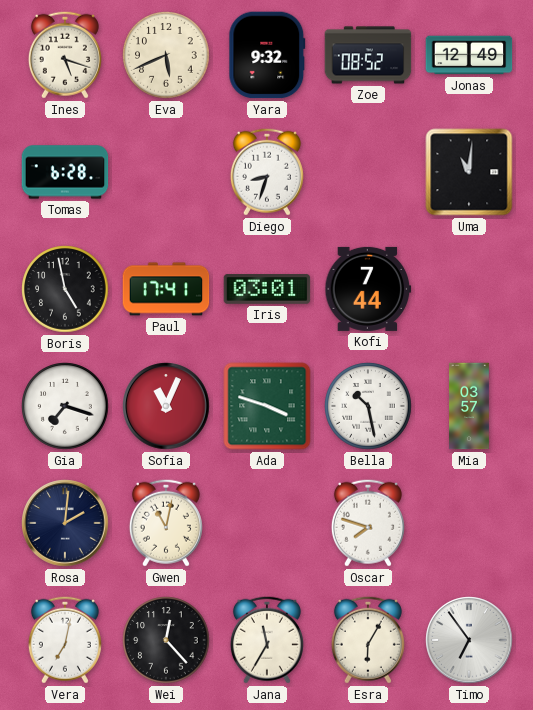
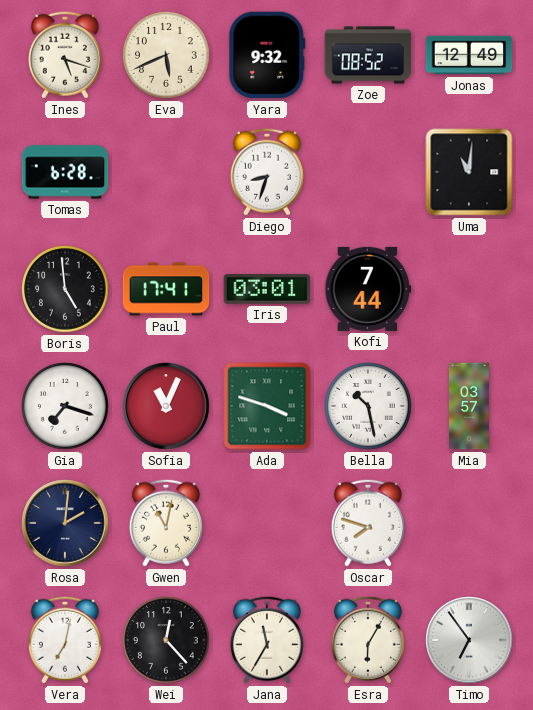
Boris: 4:58 -> 4:59
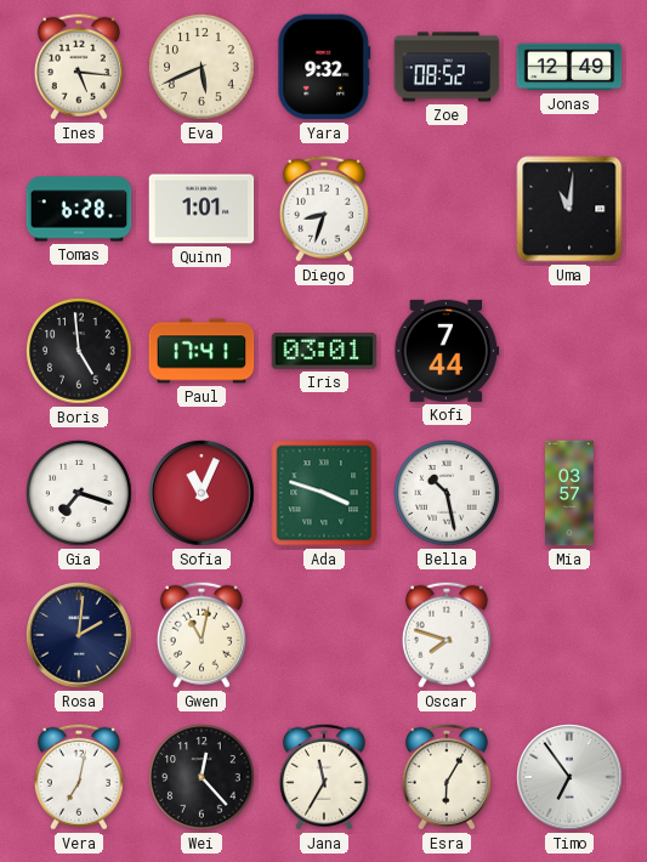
Ines: 5:18 -> 5:16
Quinn: none -> 1:01
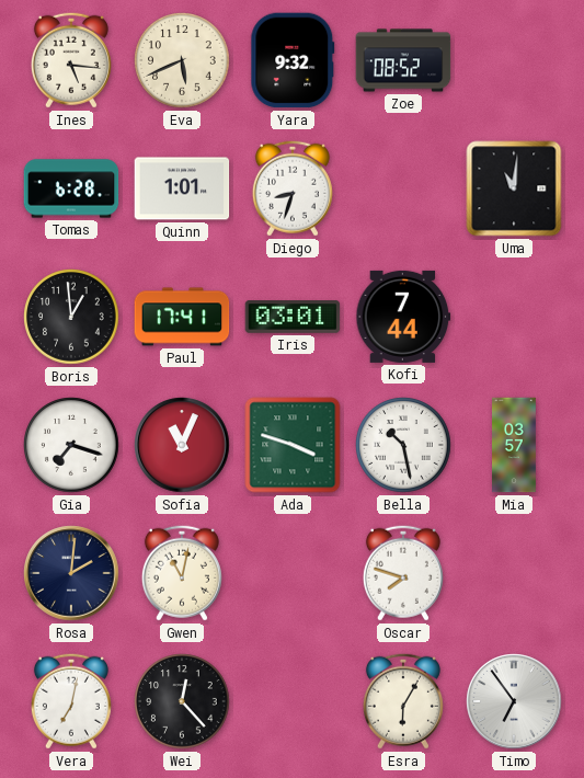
Jonas: 12:49 -> none
Boris: 4:59 -> 12:59
Jana: 11:35 -> none
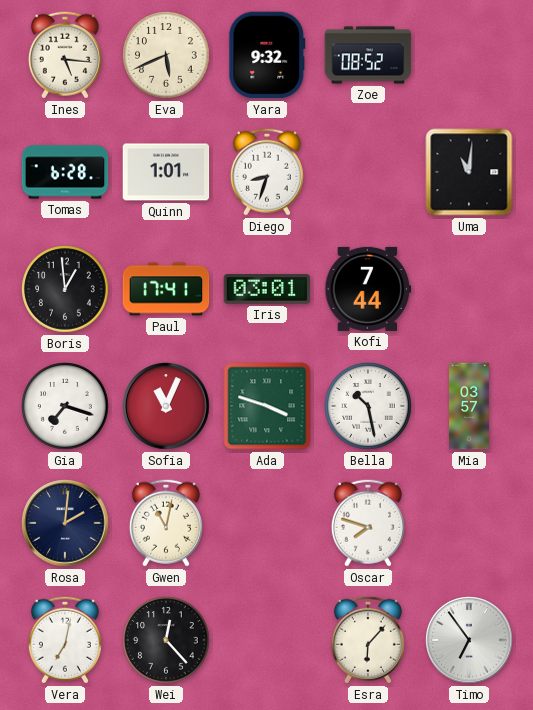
Esra: 6:05 -> 6:07
